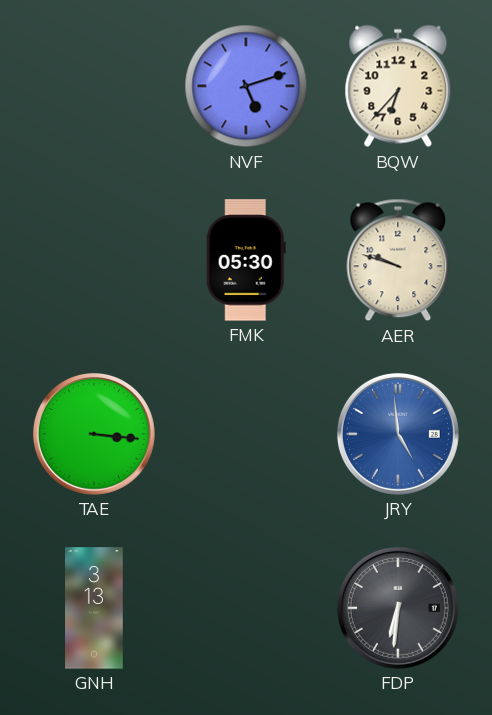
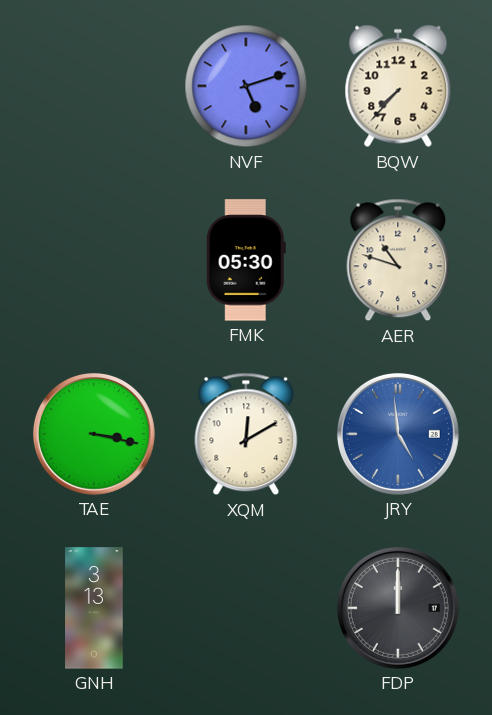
BQW: 6:37 -> 7:37
AER: 9:48 -> 10:48
TAE: 3:16 -> 3:17
XQM: none -> 12:10
FDP: 6:31 -> 12:00
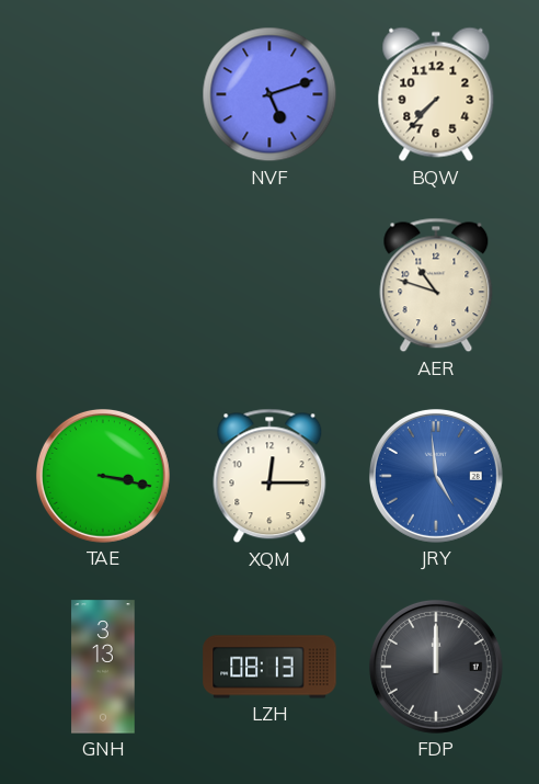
FMK: 05:30 -> none
XQM: 12:10 -> 12:15
LZH: none -> 08:13
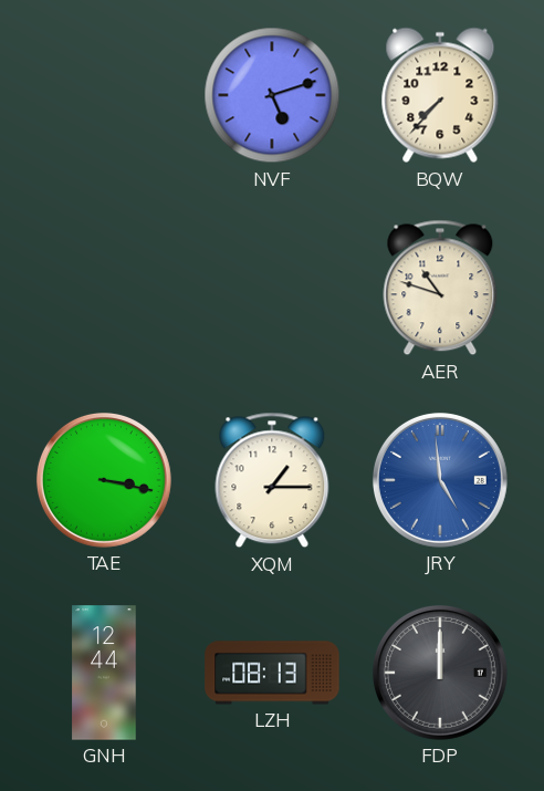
XQM: 12:15 -> 1:15
GNH: 3:13 -> 12:44
